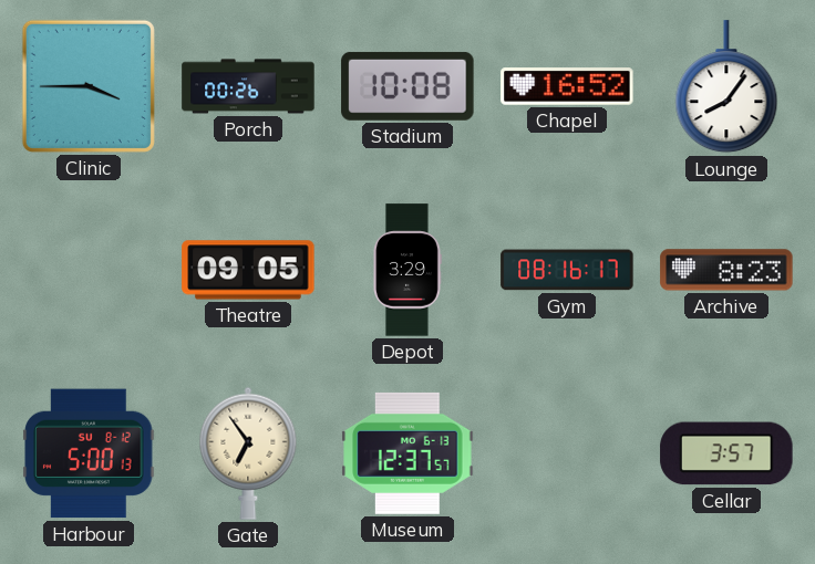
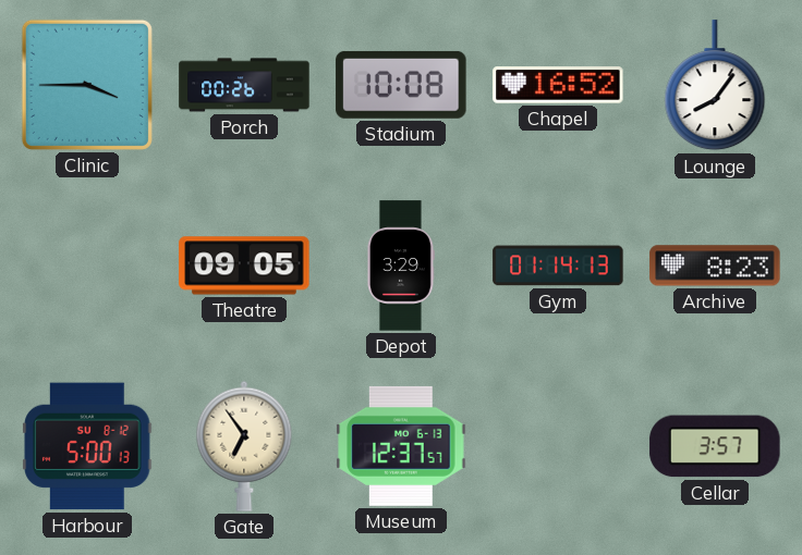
Gym: 08:16 -> 01:14
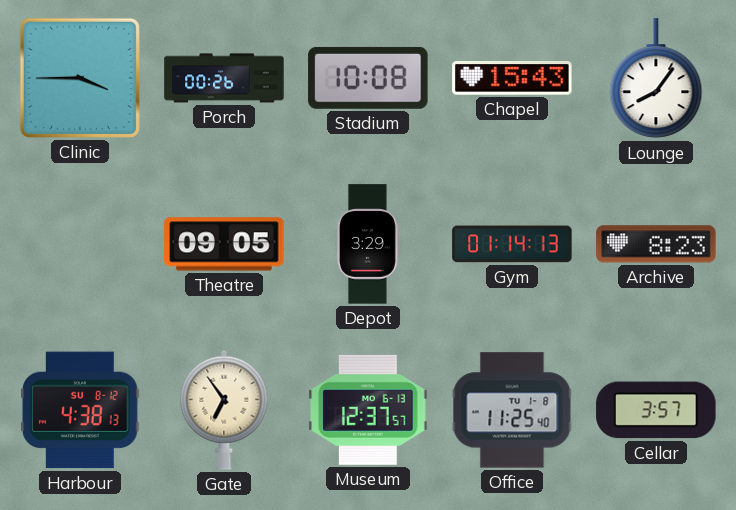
Chapel: 16:52 -> 15:43
Harbour: 5:00 -> 4:38
Office: none -> 11:25
